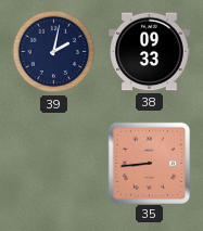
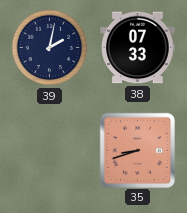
38: 09:33 -> 07:33
35: 8:44 -> 8:42
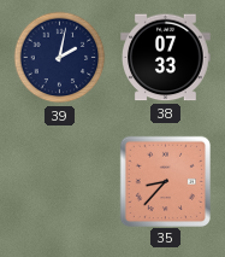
35: 8:42 -> 8:37
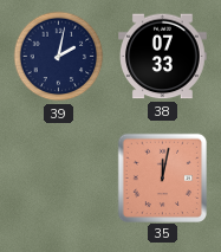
35: 8:37 -> 12:02
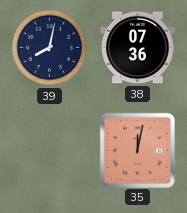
39: 2:02 -> 8:02
38: 07:33 -> 07:36
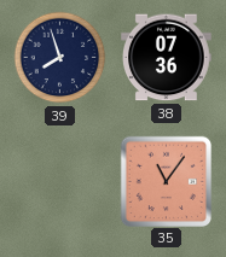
39: 8:02 -> 7:57
35: 12:02 -> 11:06
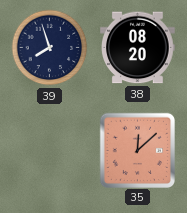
38: 07:36 -> 08:20
35: 11:06 -> 12:08
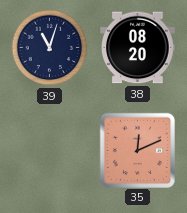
39: 7:57 -> 11:03
35: 12:08 -> 12:11
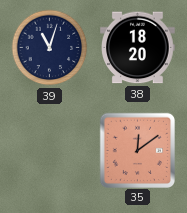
38: 08:20 -> 18:20
35: 12:11 -> 12:09
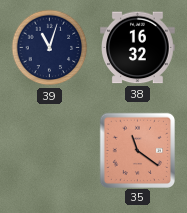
38: 18:20 -> 16:32
35: 12:09 -> 11:21
